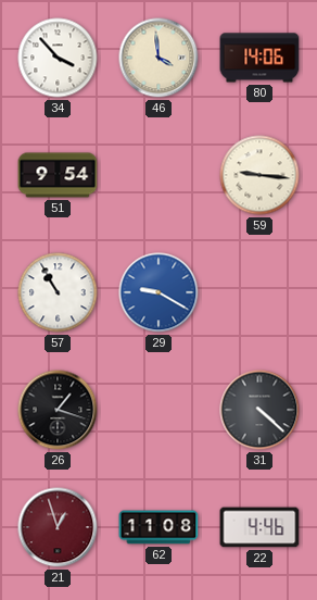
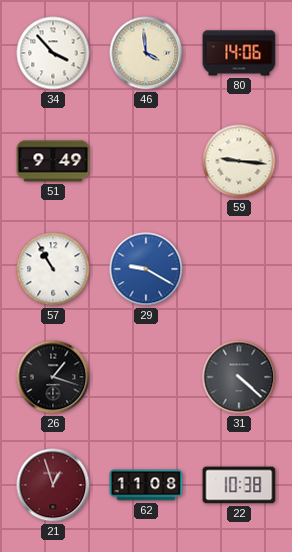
51: 9:54 -> 9:49
22: 4:46 -> 10:38
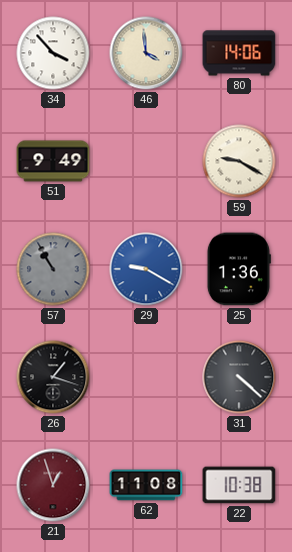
59: 9:16 -> 9:20
57 dial: white -> grey
25: none -> 1:36
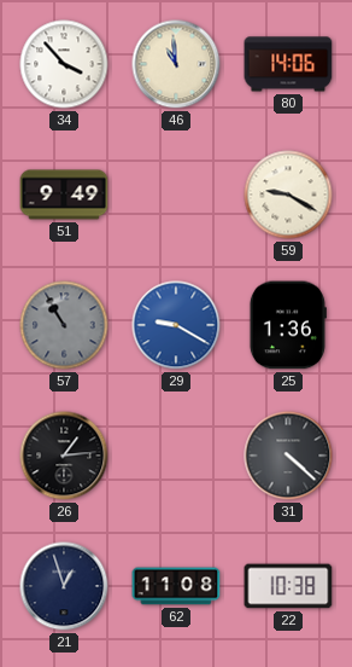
46: 3:59 -> 10:59
26: 1:18 -> 1:14
21 dial: burgundy -> navy
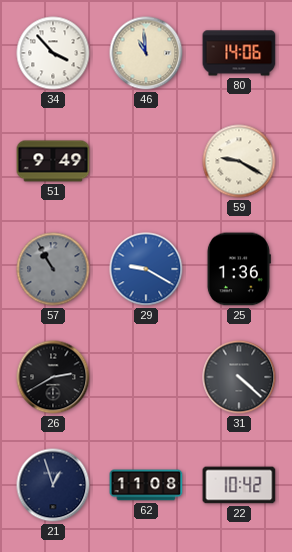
26: 1:14 -> 2:40
22: 10:38 -> 10:42
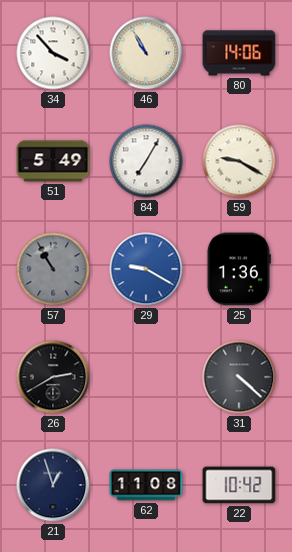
46: 10:59 -> 10:55
51: 9:49 -> 5:49
84: none -> 7:05
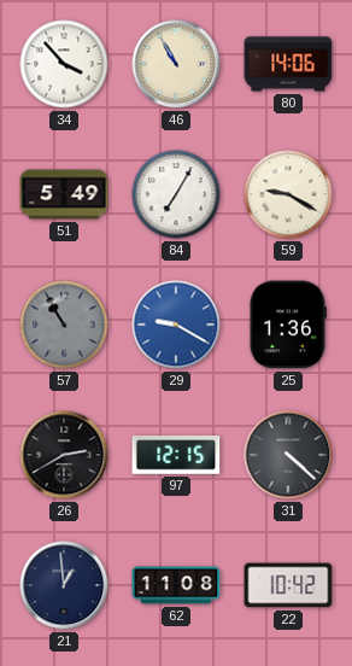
97: none -> 12:15
21: 12:57 -> 12:59
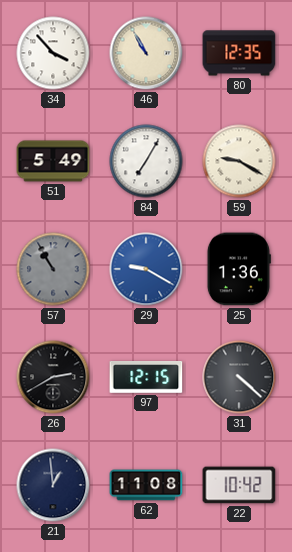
80: 14:06 -> 12:35
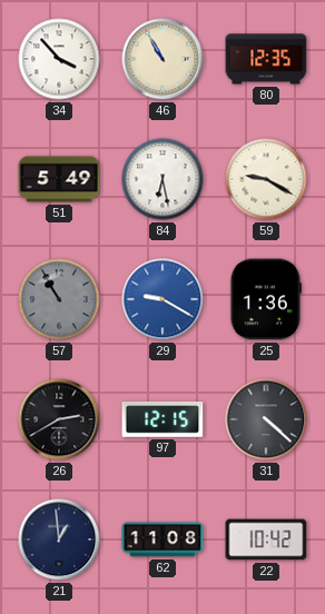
84: 7:05 -> 6:28
